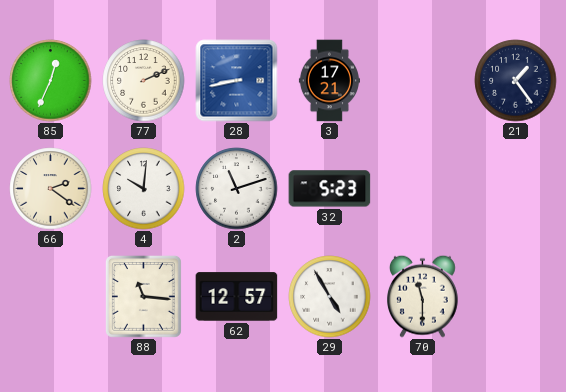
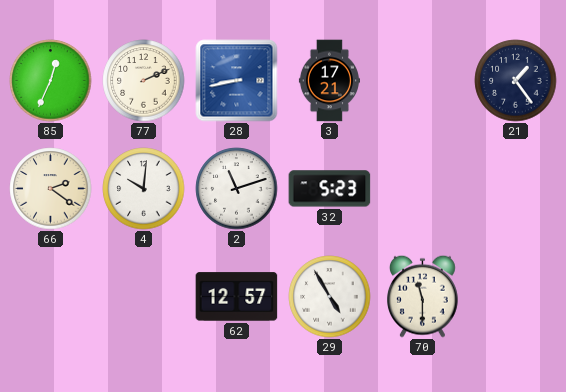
88: 11:16 -> none
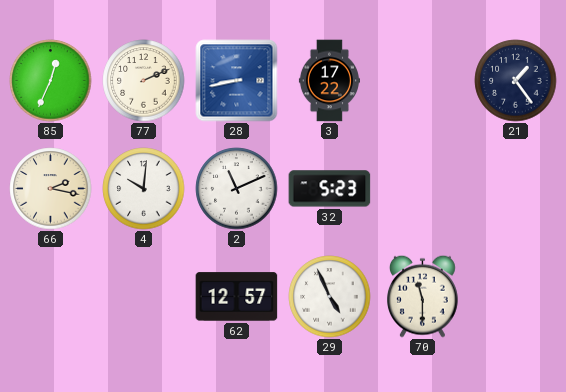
3: 17:21 -> 17:22
66: 2:21 -> 2:17
2: 11:12 -> 11:11
29: 4:55 -> 4:56
